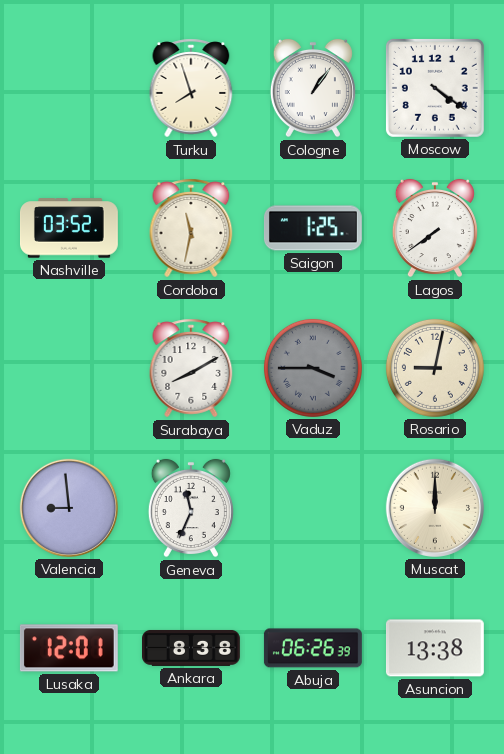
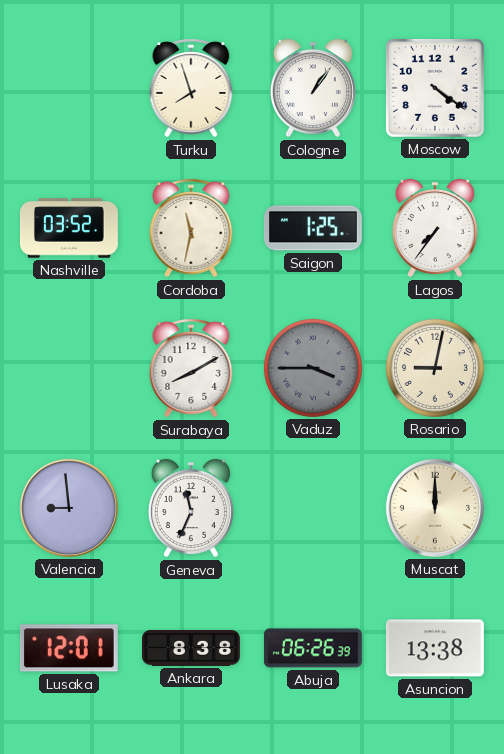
Lagos: 7:39 -> 7:36
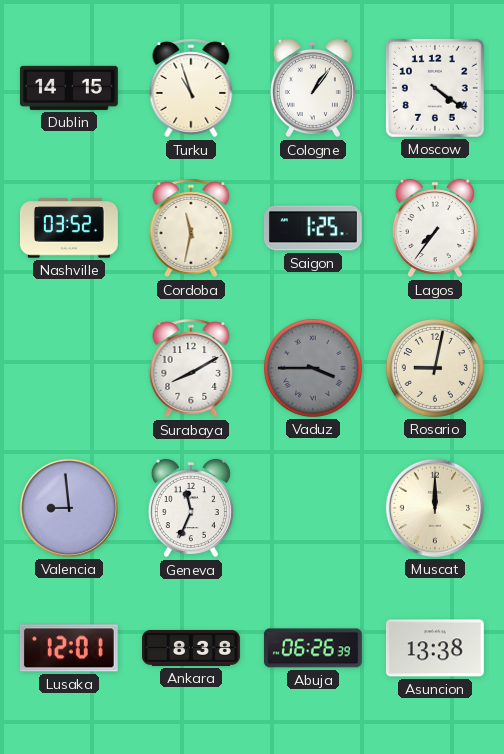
Dublin: none -> 14:15
Turku: 7:57 -> 10:57
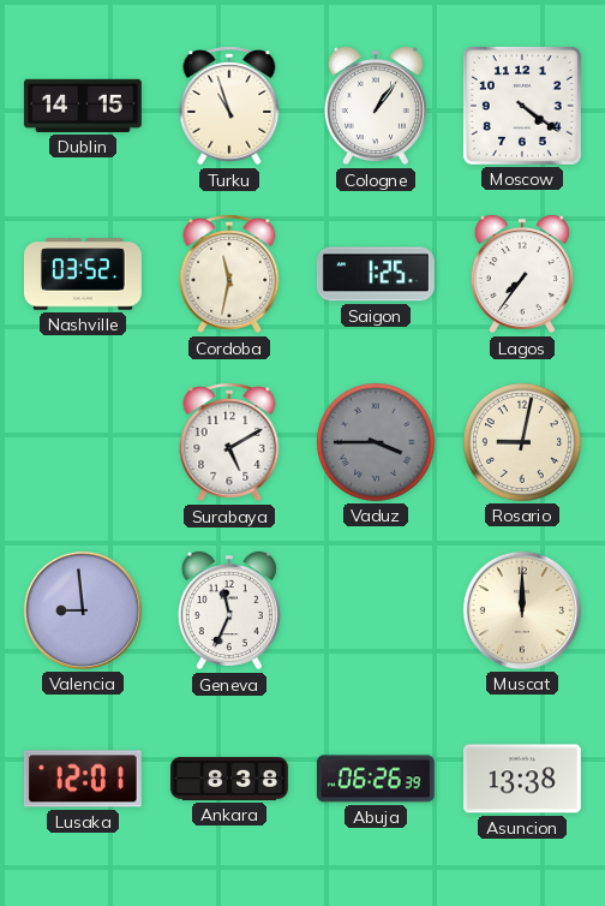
Surabaya: 8:10 -> 5:10
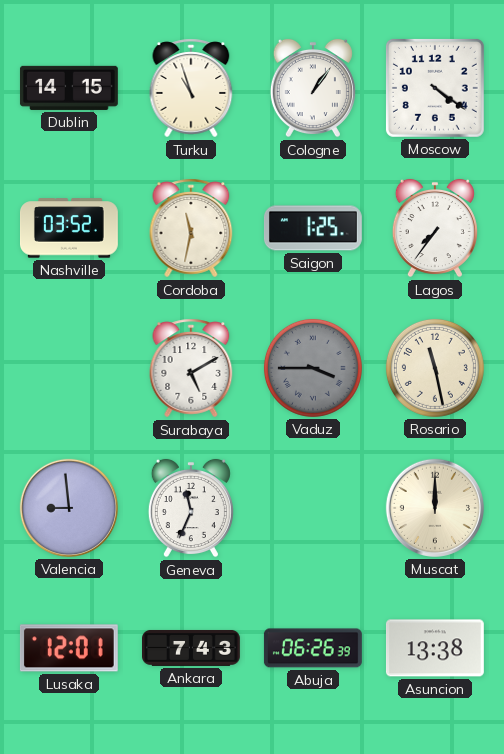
Rosario: 9:02 -> 11:28
Ankara: 8:38 -> 7:43
